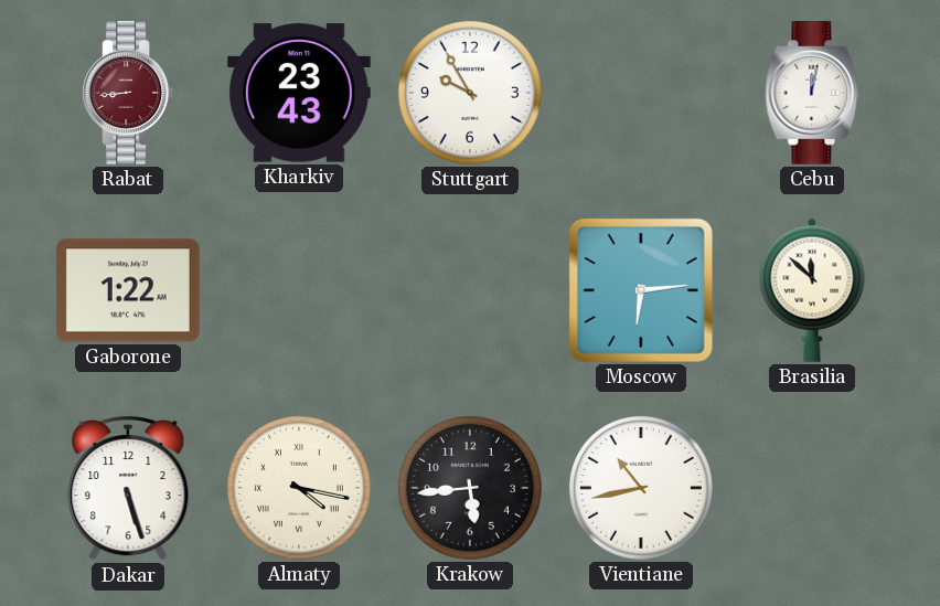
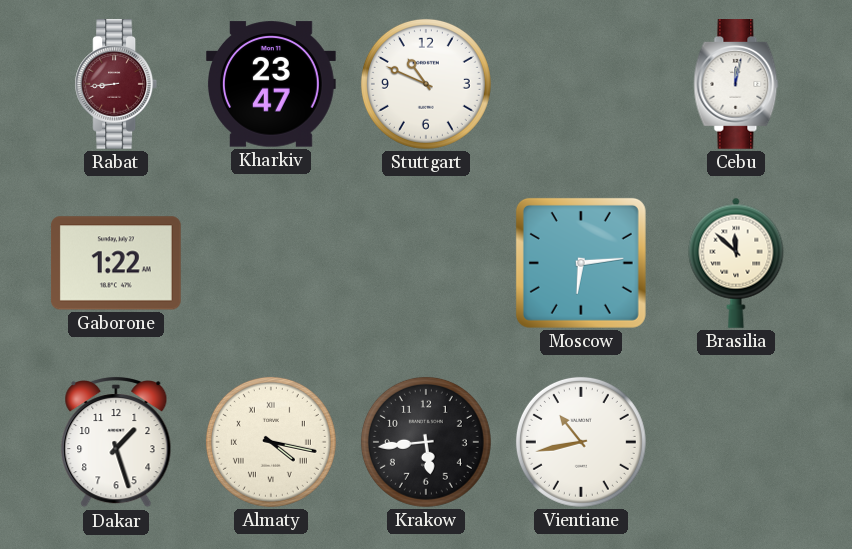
Kharkiv: 23:43 -> 23:47
Stuttgart: 9:55 -> 10:49
Dakar: 5:27 -> 1:27
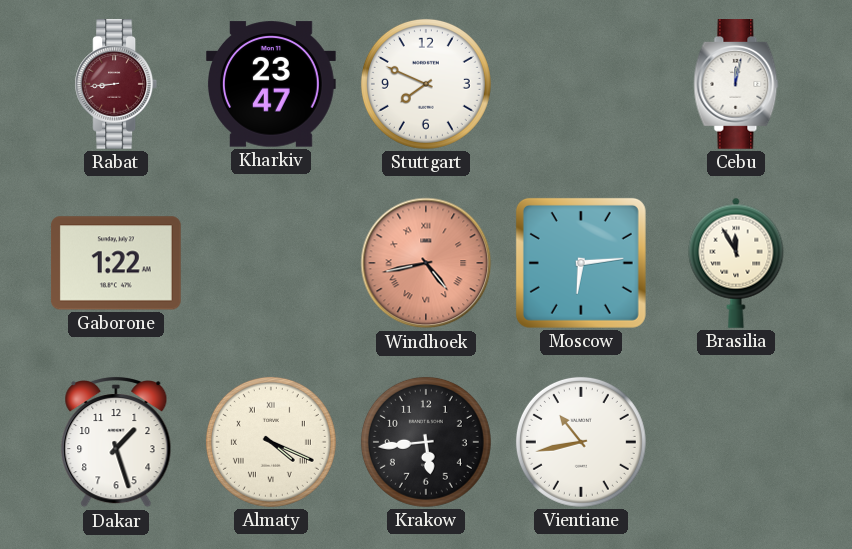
Stuttgart: 10:49 -> 7:49
Windhoek: none -> 4:43
Brasilia: 11:52 -> 11:55
Almaty: 4:17 -> 4:19
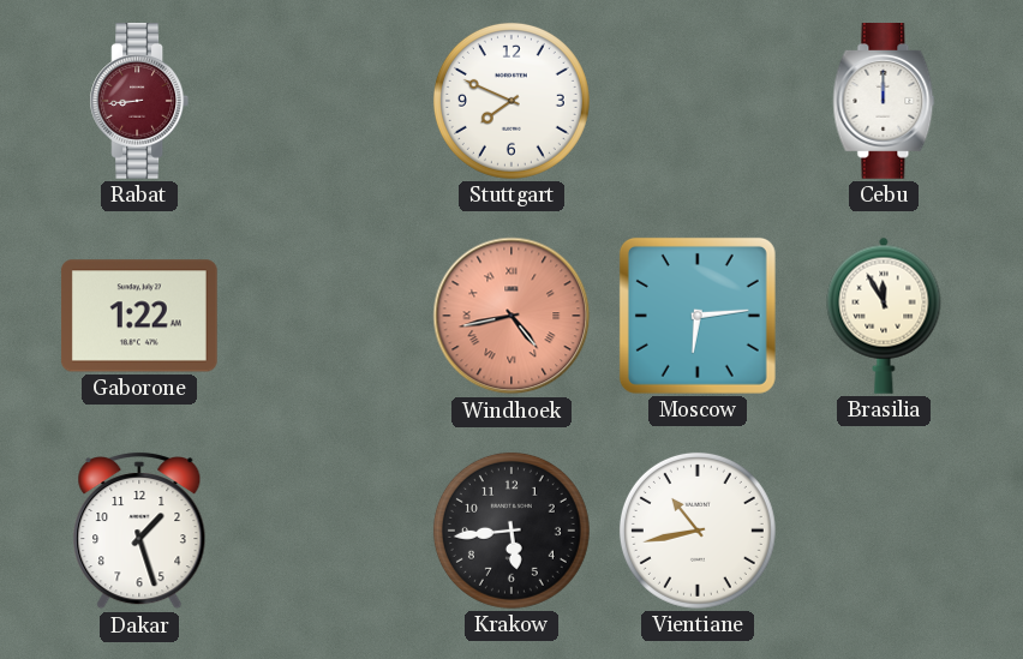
Kharkiv: 23:47 -> none
Cebu: 12:02 -> 12:00
Almaty: 4:19 -> none
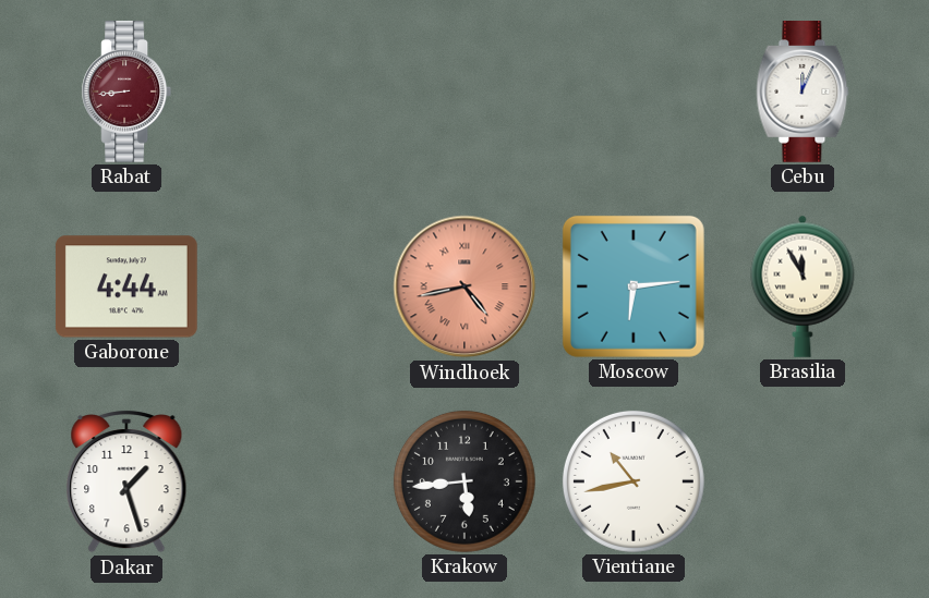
Stuttgart: 7:49 -> none
Cebu: 12:00 -> 12:04
Gaborone: 1:22 -> 4:44
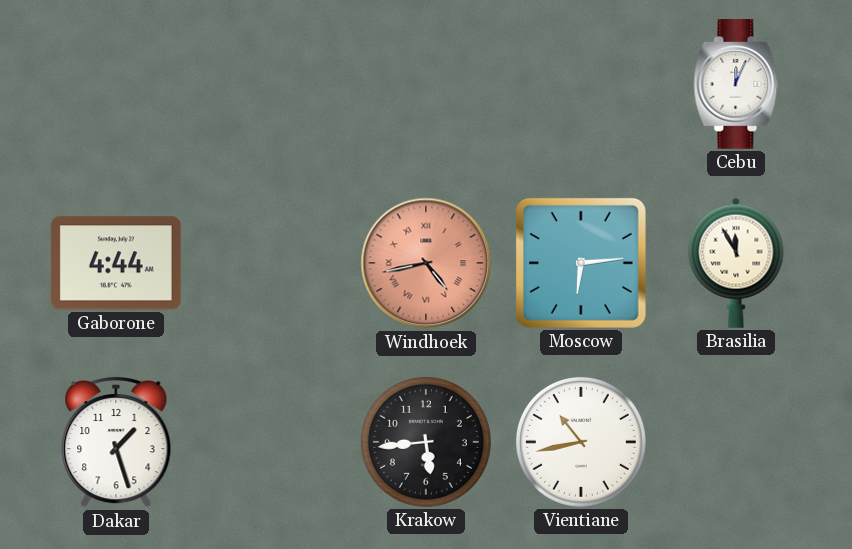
Rabat: 8:44 -> none
